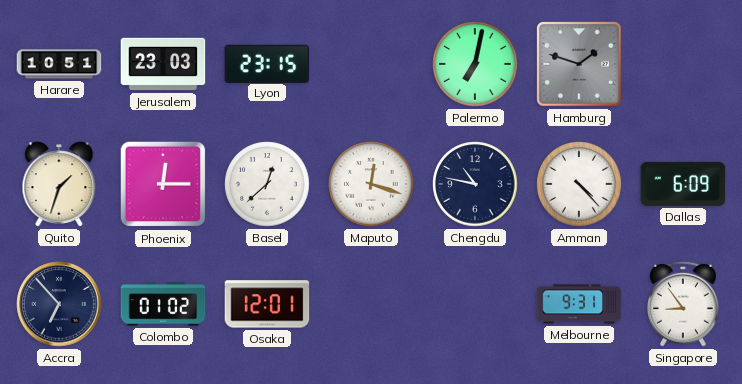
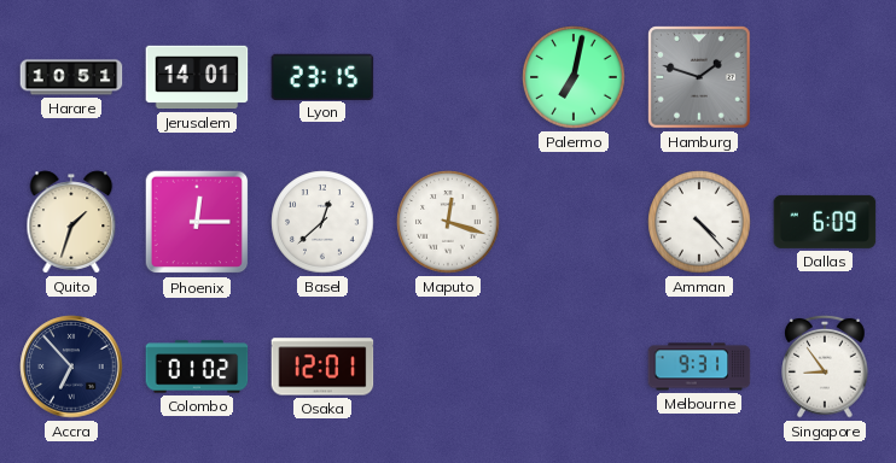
Jerusalem: 23:03 -> 14:01
Chengdu: 10:47 -> none
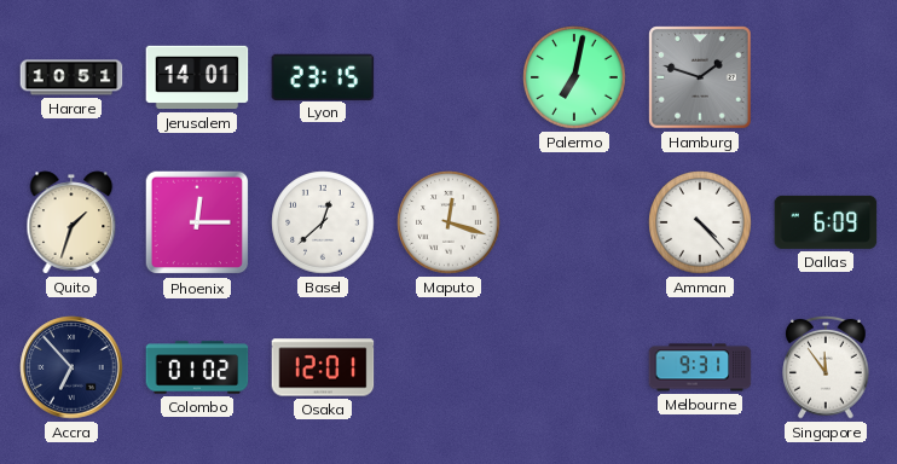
Singapore: 8:54 -> 11:54
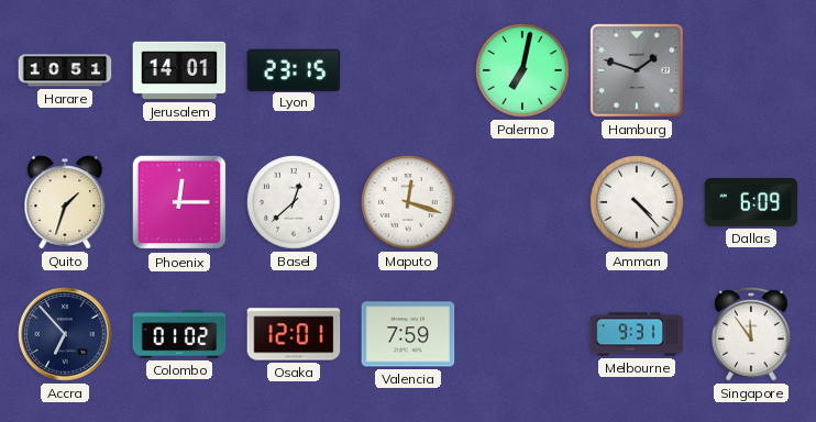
Valencia: none -> 7:59
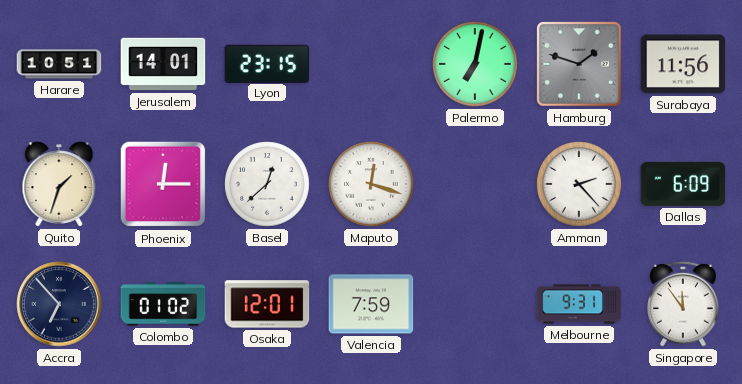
Surabaya: none -> 11:56
Amman: 4:23 -> 2:23
